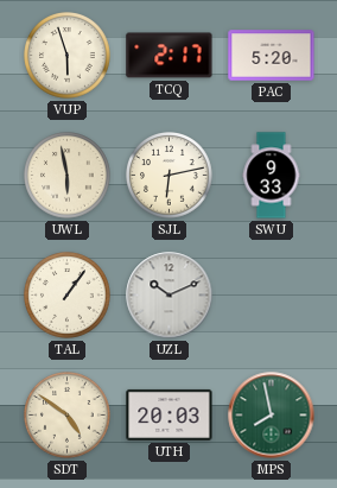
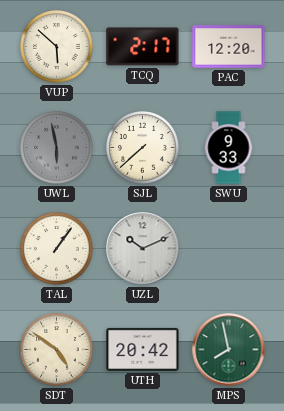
VUP: 5:57 -> 5:52
PAC: 5:20 -> 12:20
UWL dial: cream -> grey
SJL: 6:13 -> 7:38
UTH: 20:03 -> 20:42
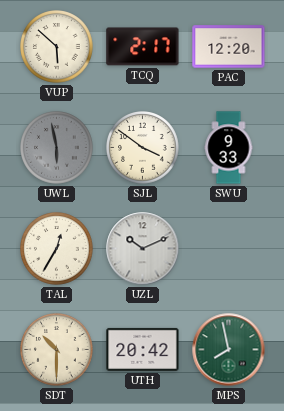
SJL: 7:38 -> 3:51
TAL: 1:06 -> 12:35
SDT: 4:51 -> 10:30
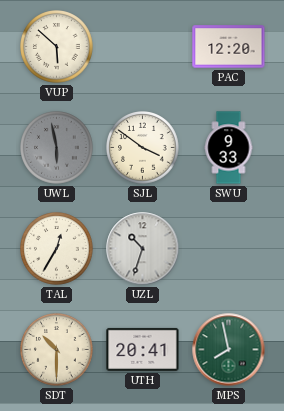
TCQ: 2:17 -> none
UZL: 10:11 -> 10:33
UTH: 20:42 -> 20:41
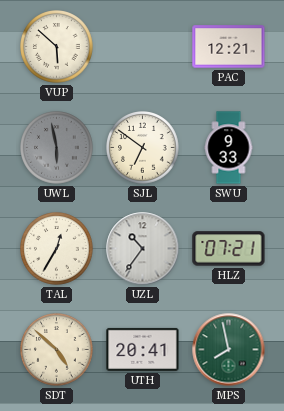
PAC: 12:20 -> 12:21
SJL: 3:51 -> 6:51
UZL: 10:33 -> 10:36
HLZ: none -> 07:21
SDT: 10:30 -> 4:52
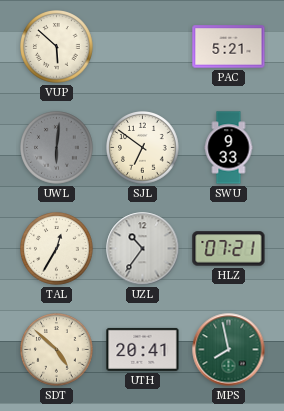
PAC: 12:21 -> 5:21
UWL: 5:58 -> 6:01
